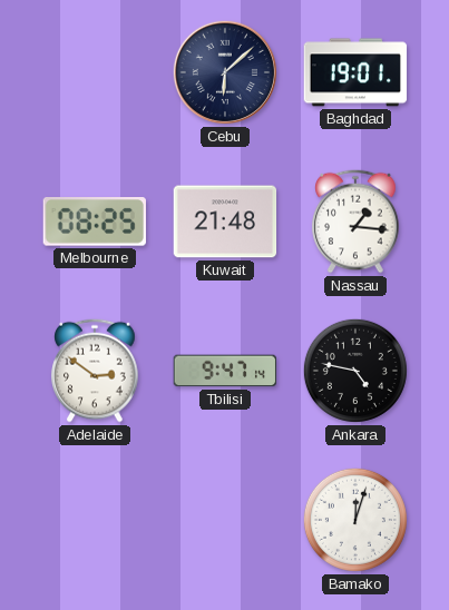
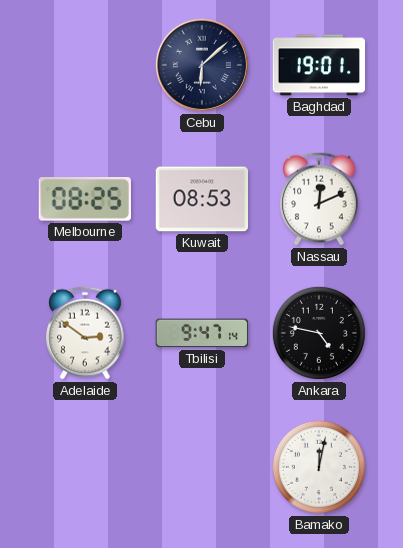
Kuwait: 21:48 -> 08:53
Nassau: 1:16 -> 12:11
Bamako: 12:03 -> 12:02
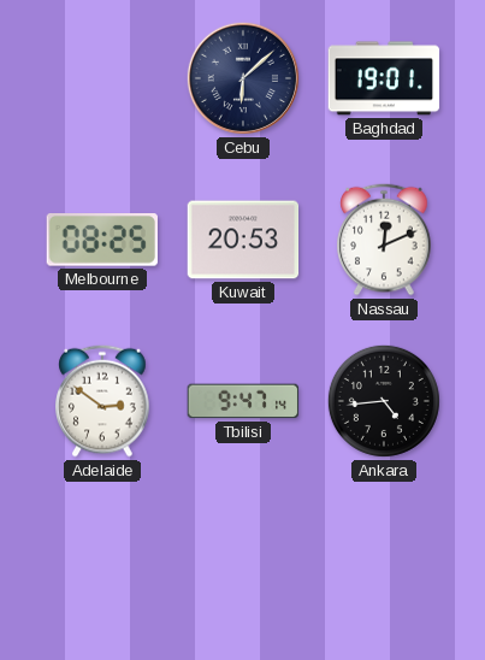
Kuwait: 08:53 -> 20:53
Ankara: 4:47 -> 4:44
Bamako: 12:02 -> none
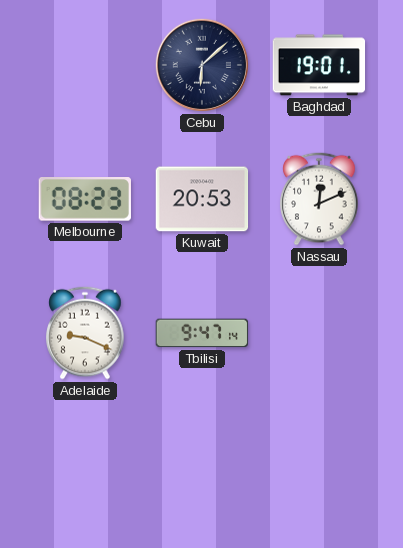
Melbourne: 08:25 -> 08:23
Adelaide: 2:51 -> 9:19
Ankara: 4:44 -> none
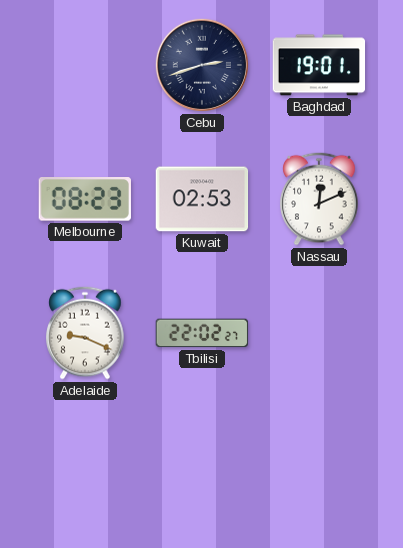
Cebu: 6:08 -> 2:42
Kuwait: 20:53 -> 02:53
Tbilisi: 9:47 -> 22:02
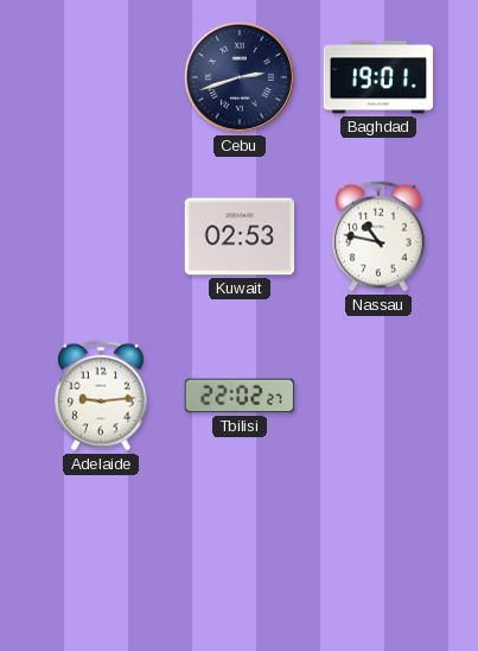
Melbourne: 08:23 -> none
Nassau: 12:11 -> 10:47
Adelaide: 9:19 -> 9:14
